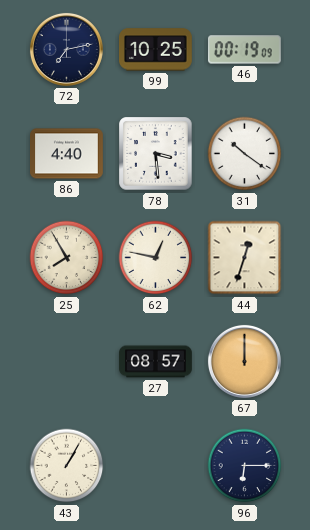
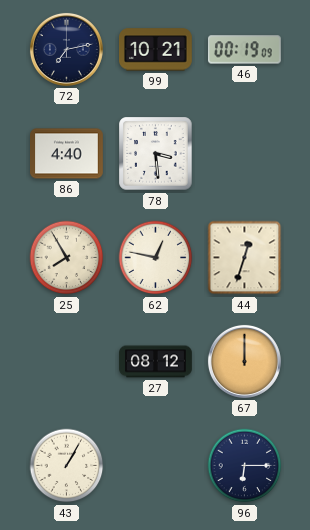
99: 10:25 -> 10:21
31: 10:21 -> none
27: 08:57 -> 08:12
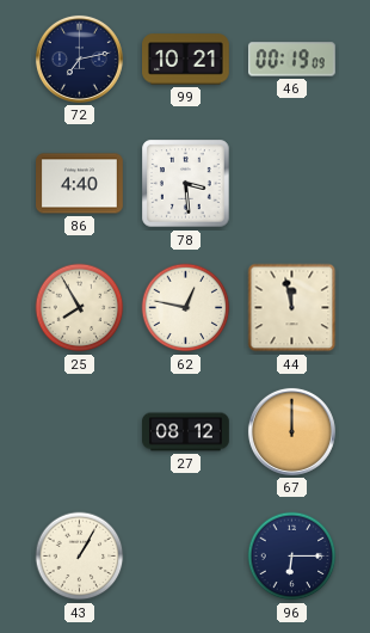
44: 12:33 -> 11:58
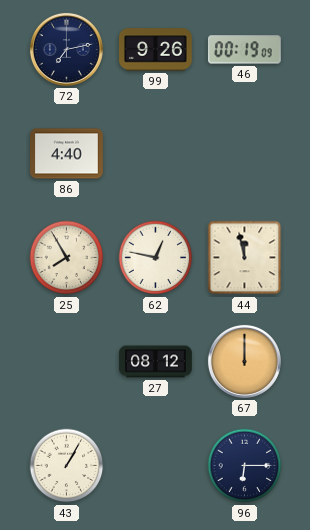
99: 10:21 -> 9:26
78: 3:29 -> none
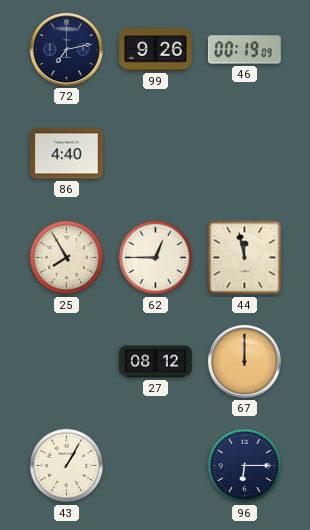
62: 12:47 -> 12:45
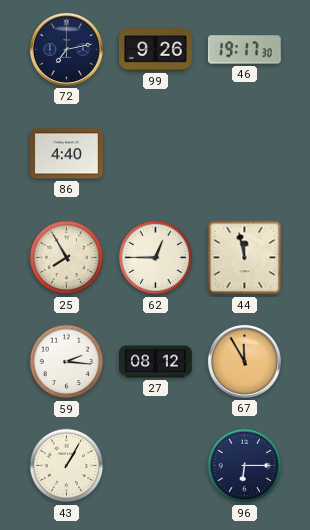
46: 00:19 -> 19:17
59: none -> 2:16
67: 12:00 -> 11:55
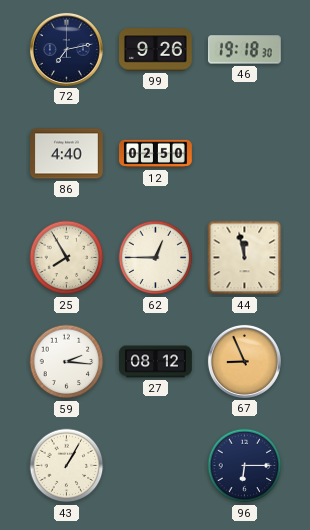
46: 19:17 -> 19:18
12: none -> 02:50
67: 11:55 -> 8:56
